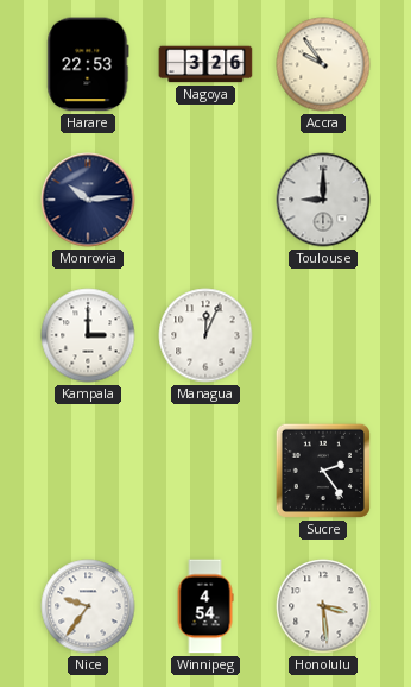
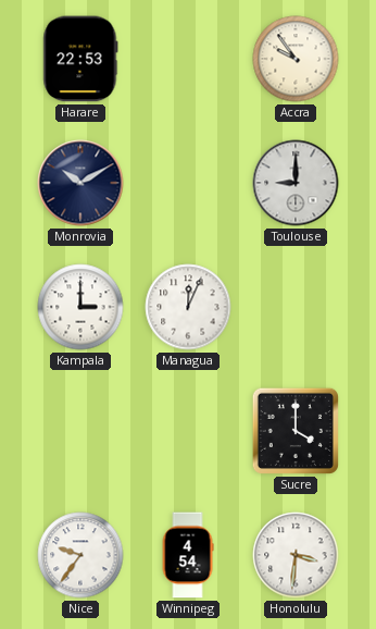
Nagoya: 3:26 -> none
Monrovia: 10:14 -> 10:10
Sucre: 2:24 -> 4:00
Honolulu: 3:29 -> 3:31
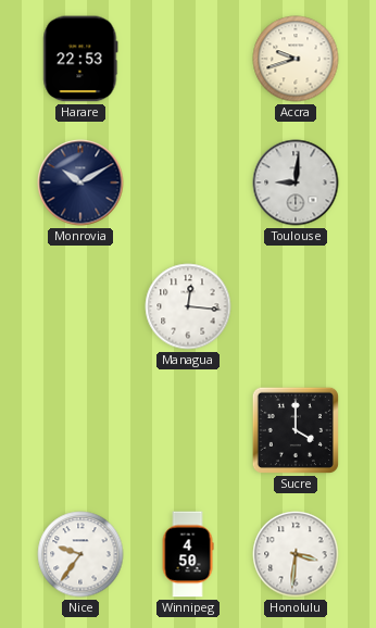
Accra: 9:54 -> 9:42
Toulouse: 9:00 -> 9:01
Kampala: 3:00 -> none
Managua: 12:04 -> 12:16
Winnipeg: 4:54 -> 4:50
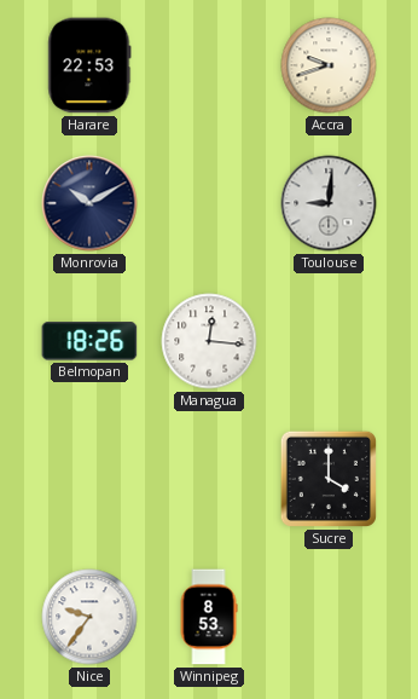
Belmopan: none -> 18:26
Winnipeg: 4:50 -> 8:53
Honolulu: 3:31 -> none
